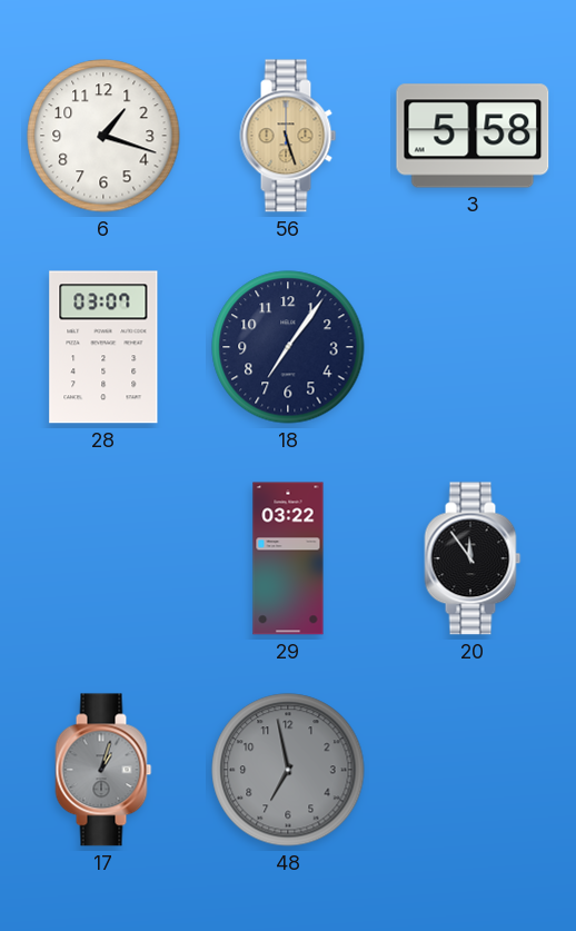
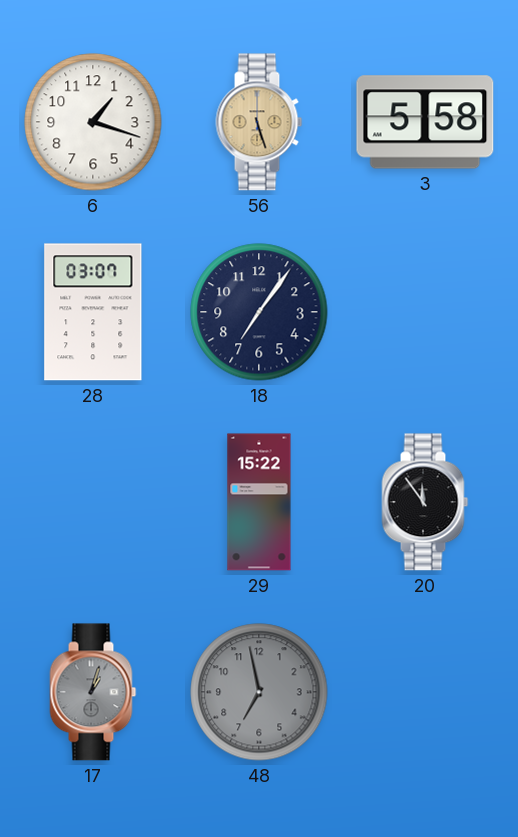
29: 03:22 -> 15:22
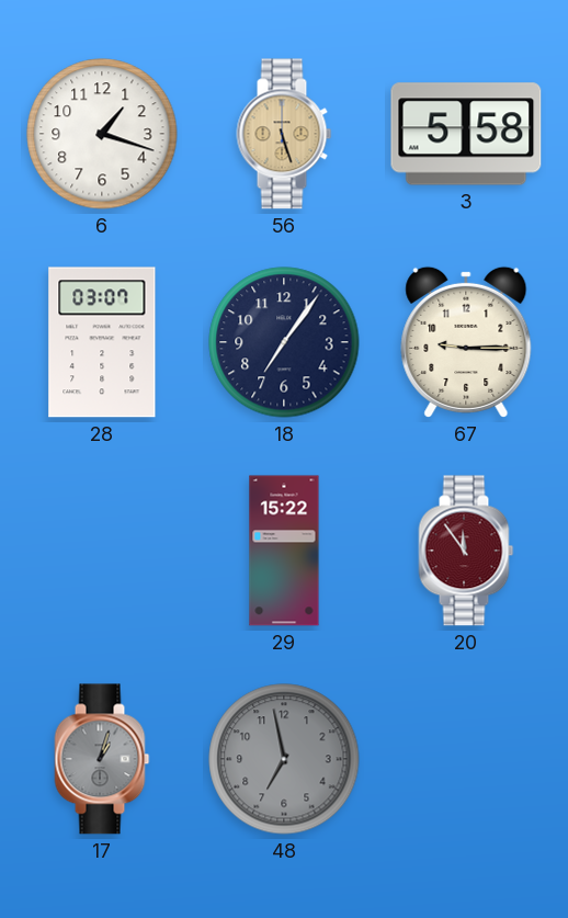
67: none -> 9:15
20 dial: black -> burgundy
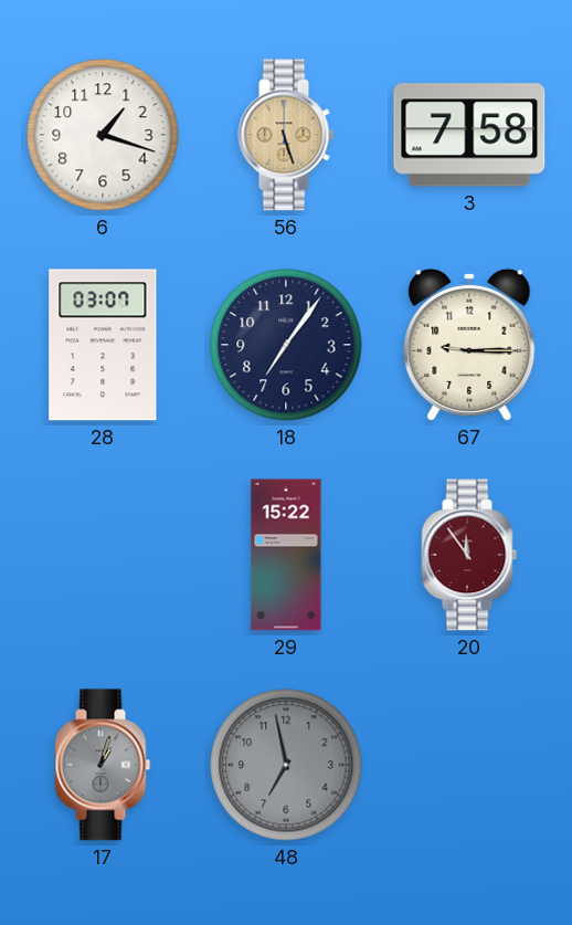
3: 5:58 -> 7:58
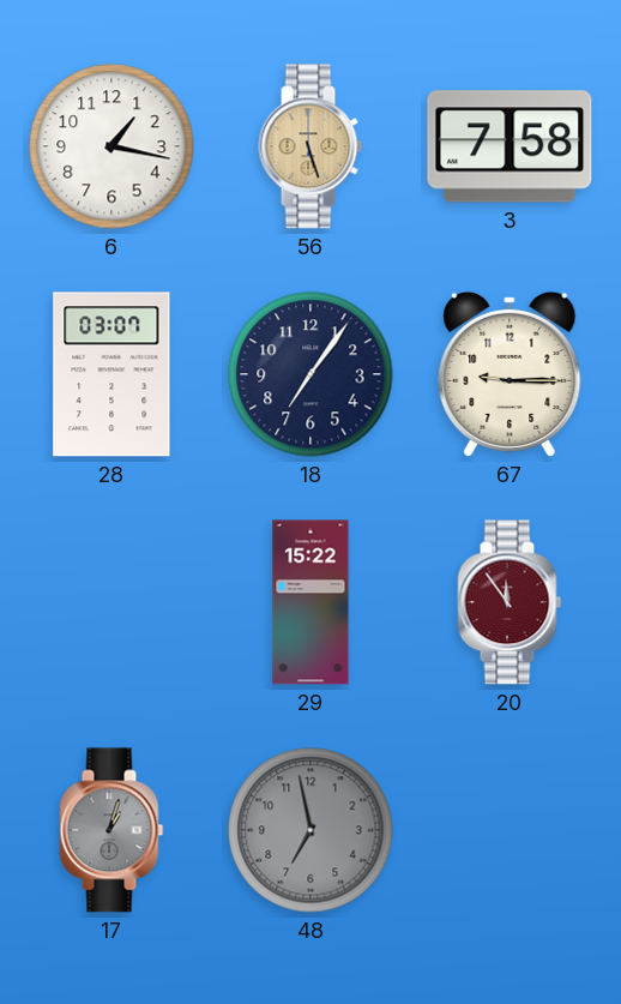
6: 1:18 -> 1:17
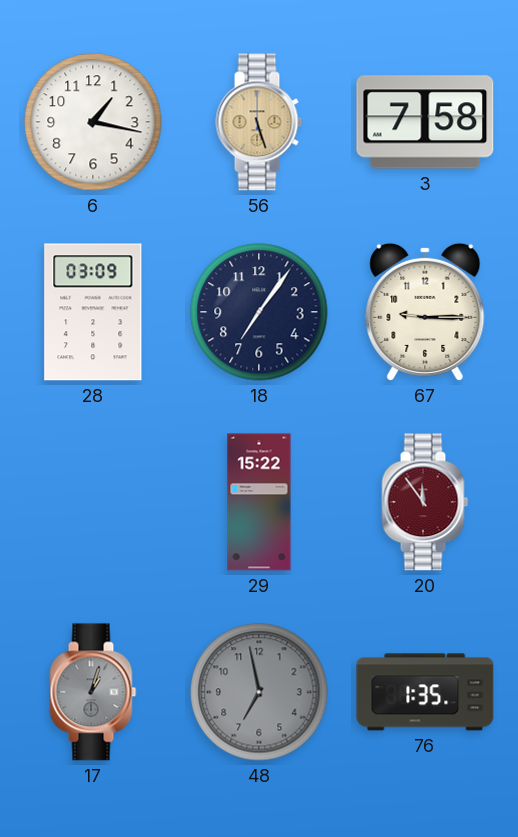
28: 03:07 -> 03:09
76: none -> 1:35
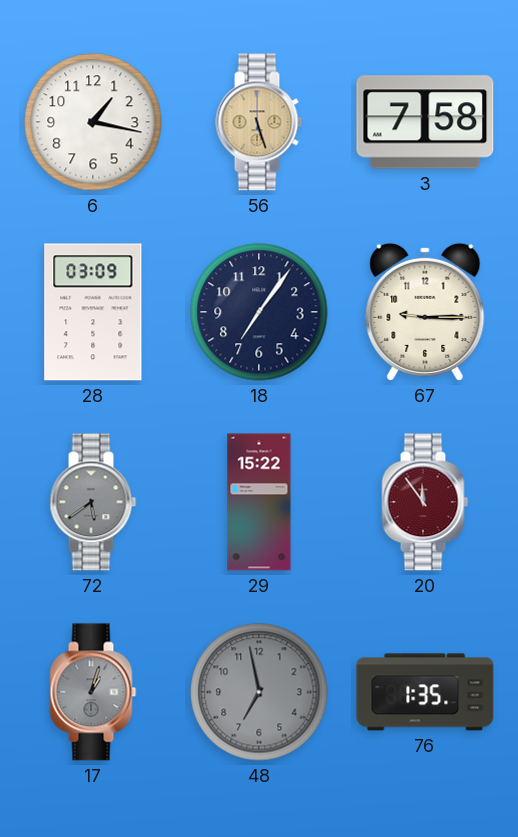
72: none -> 5:39
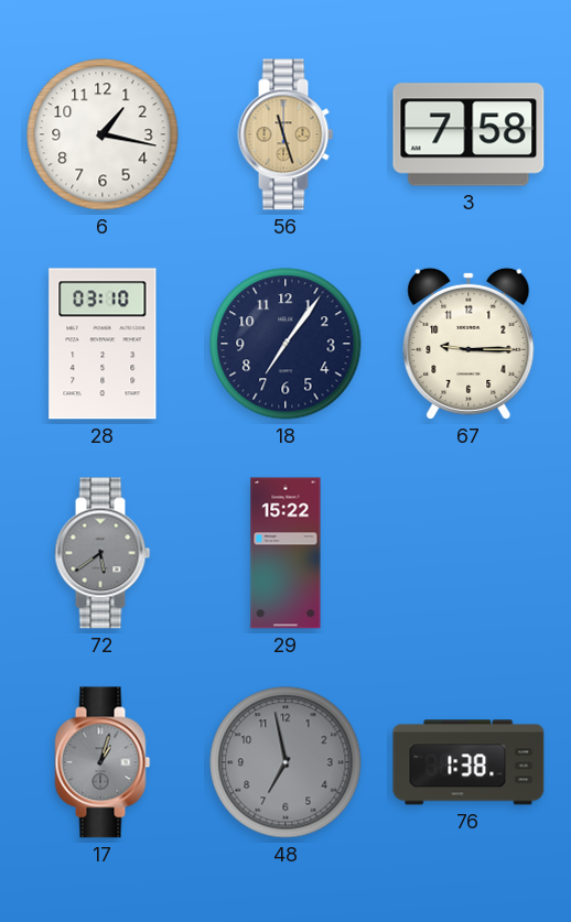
56: 5:27 -> 11:27
28: 03:09 -> 03:10
20: 11:54 -> none
76: 1:35 -> 1:38
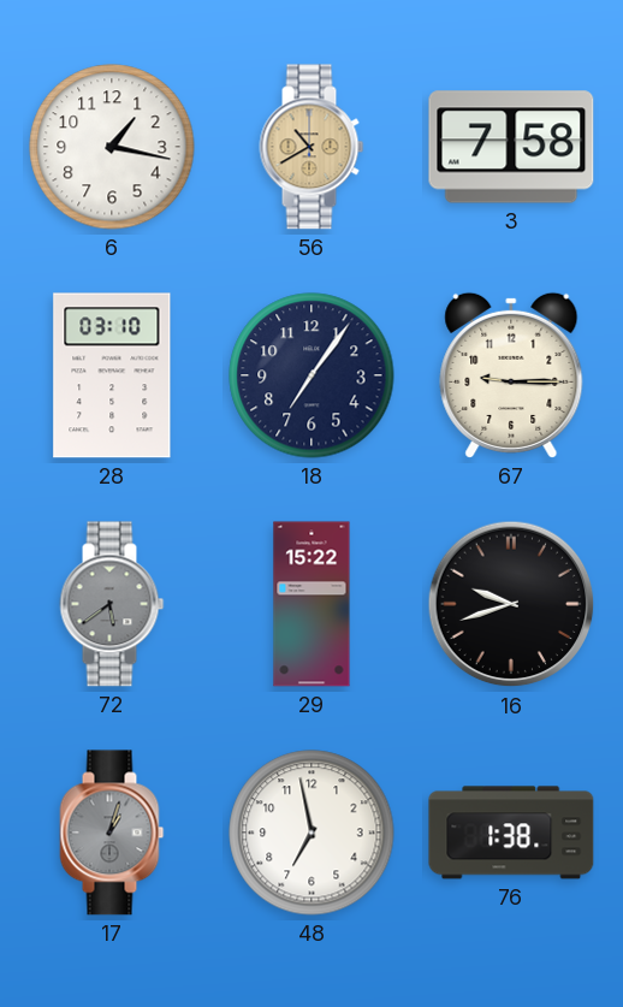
56: 11:27 -> 10:40
16: none -> 9:42
48 dial: grey -> white
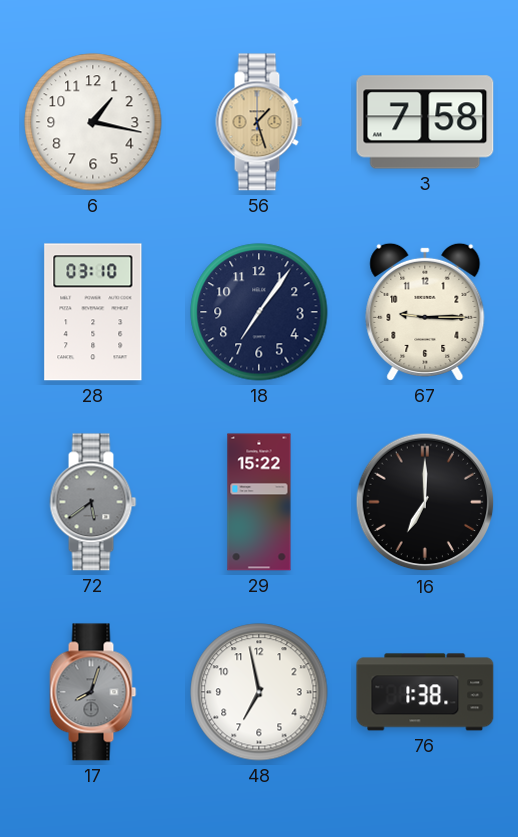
56: 10:40 -> 1:27
16: 9:42 -> 7:00
17: 1:03 -> 8:03
